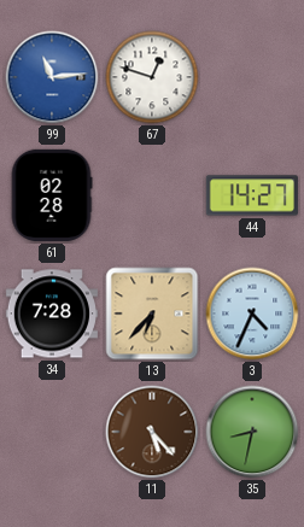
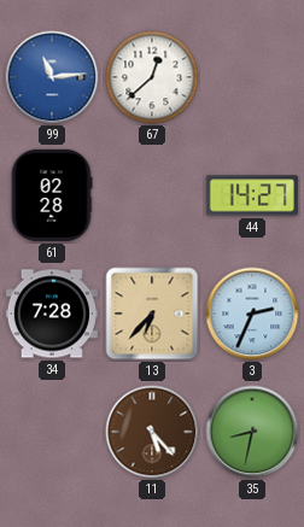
67: 12:48 -> 12:38
3: 4:34 -> 2:34
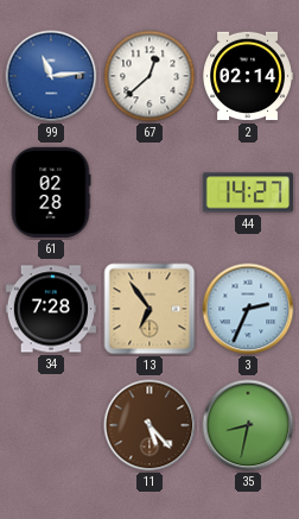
2: none -> 02:14
13: 6:37 -> 6:54
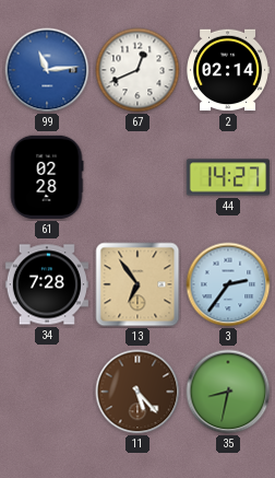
67: 12:38 -> 12:41
3: 2:34 -> 2:36
